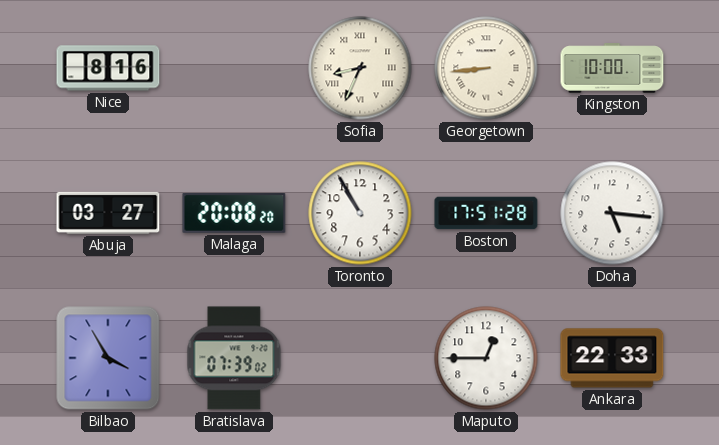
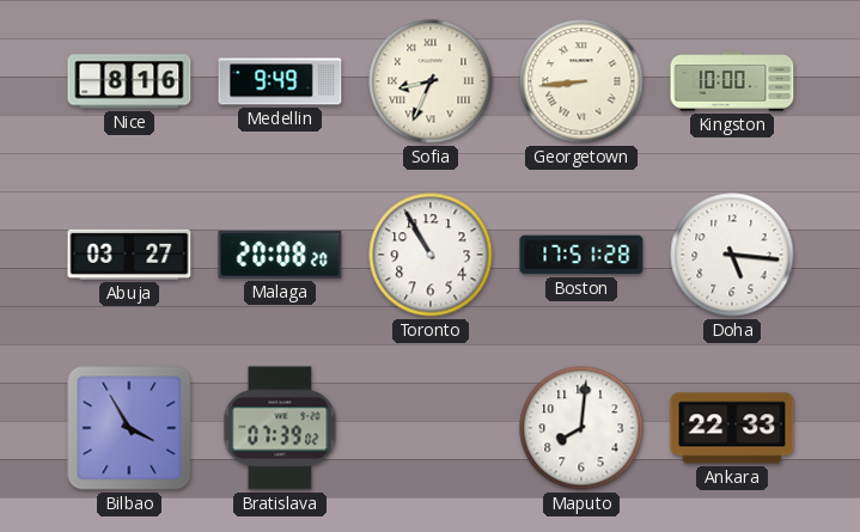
Medellin: none -> 9:49
Maputo: 12:45 -> 8:01
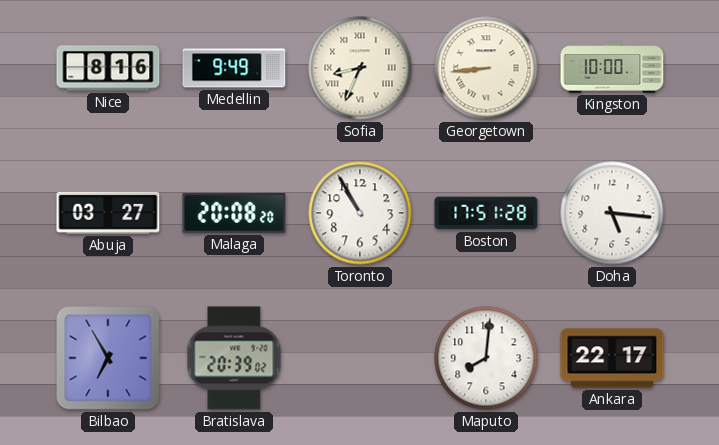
Bilbao: 3:55 -> 6:55
Bratislava: 07:39 -> 20:39
Ankara: 22:33 -> 22:17
